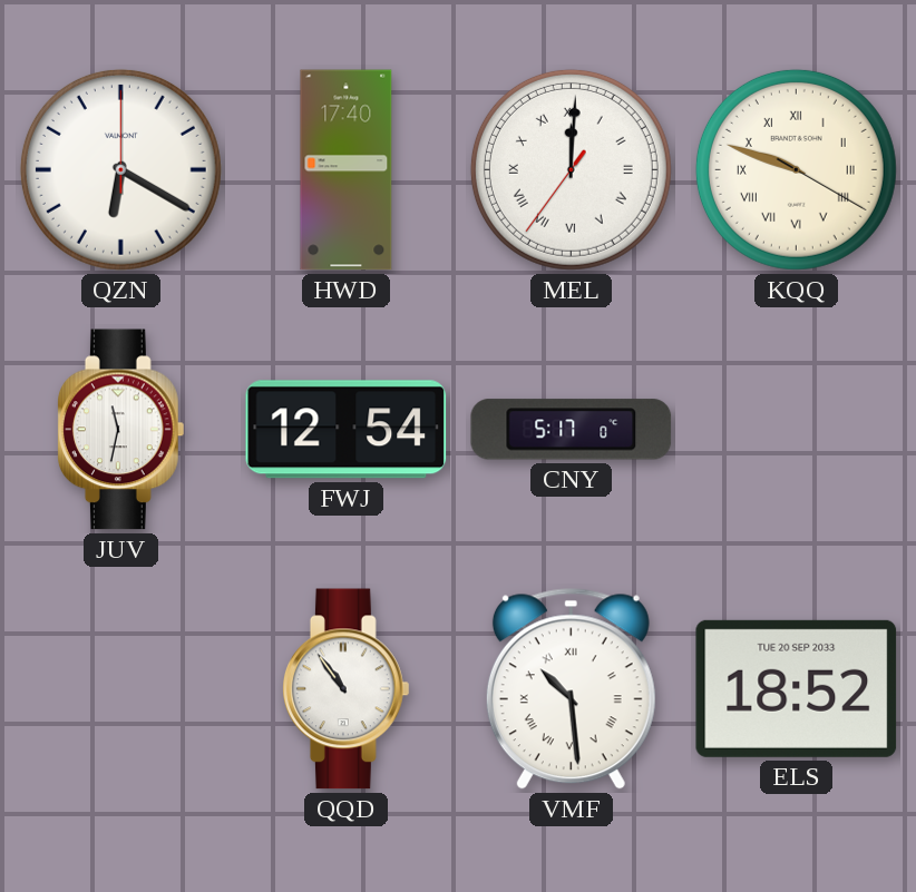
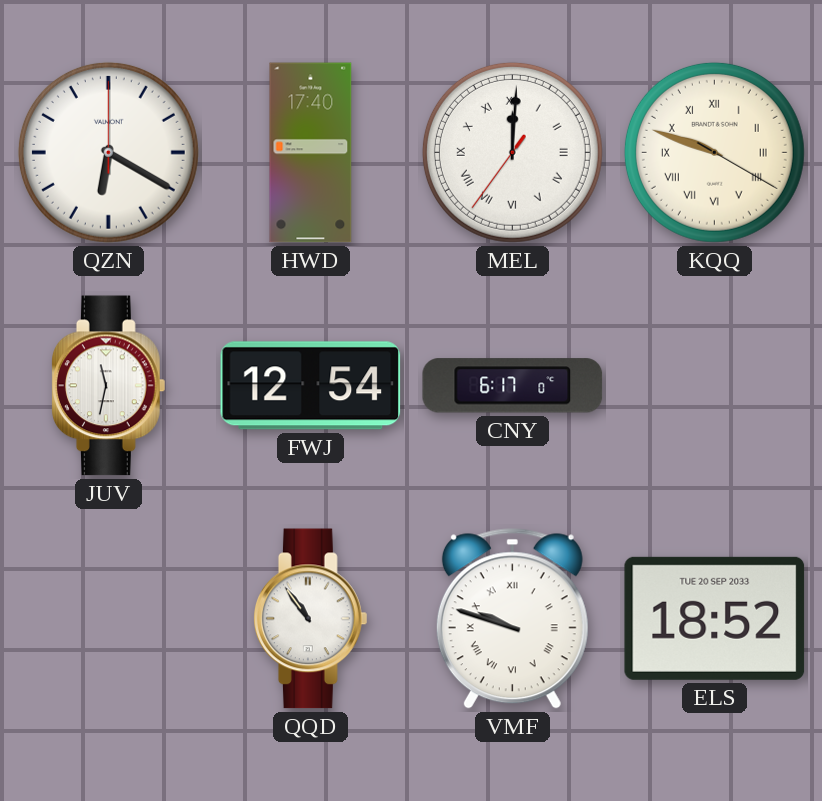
CNY: 5:17 -> 6:17
VMF: 10:29 -> 9:48
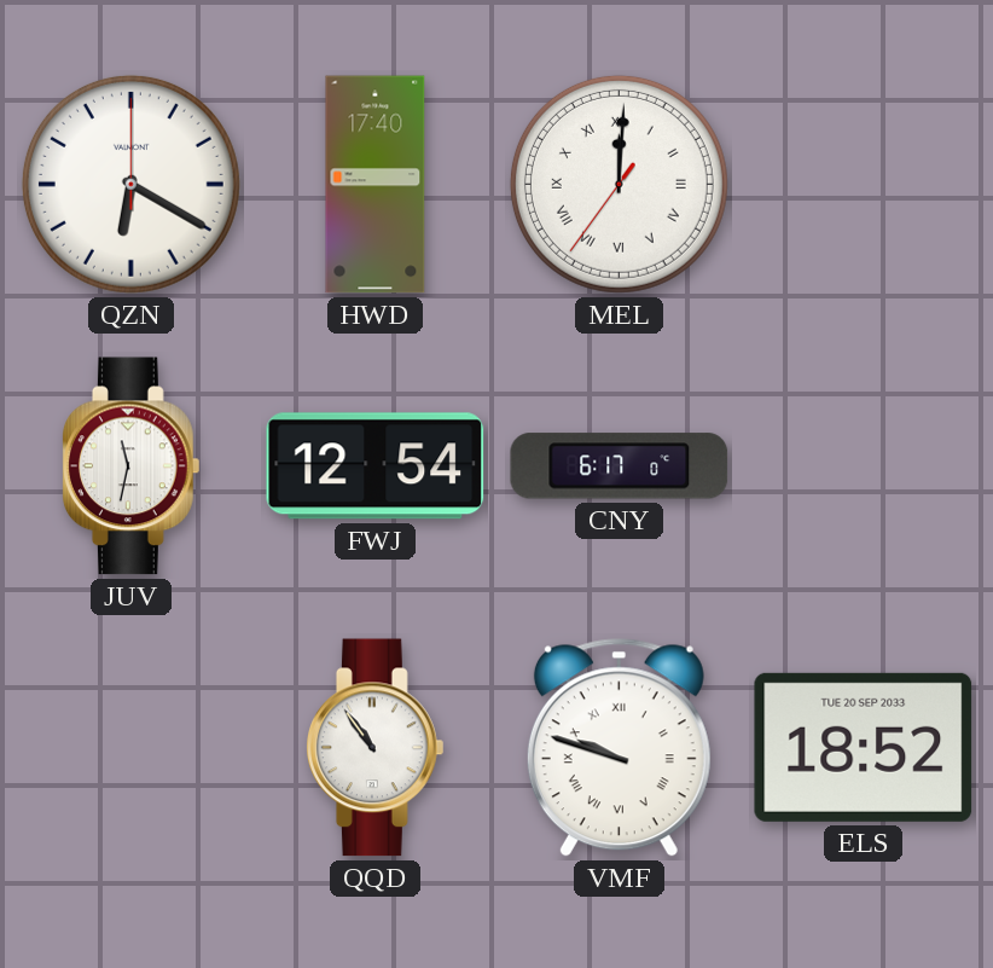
KQQ: 9:48 -> none
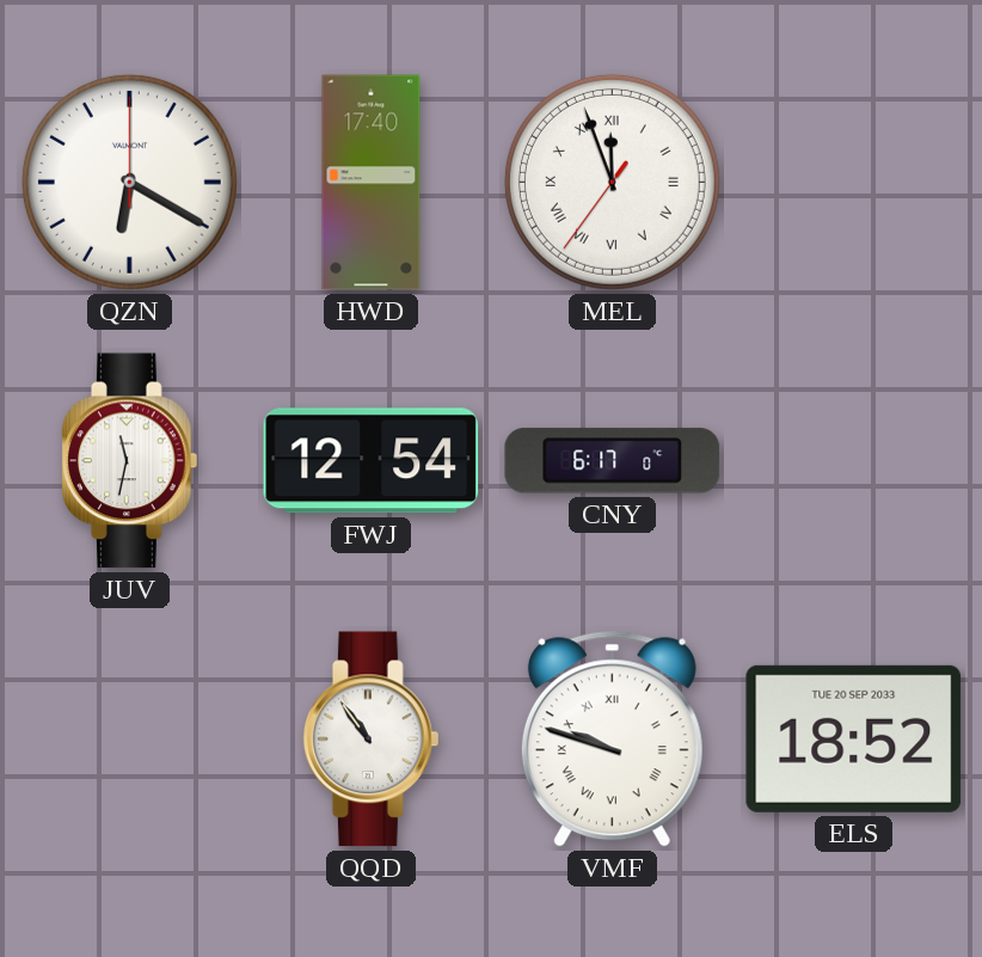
MEL: 12:00 -> 11:56
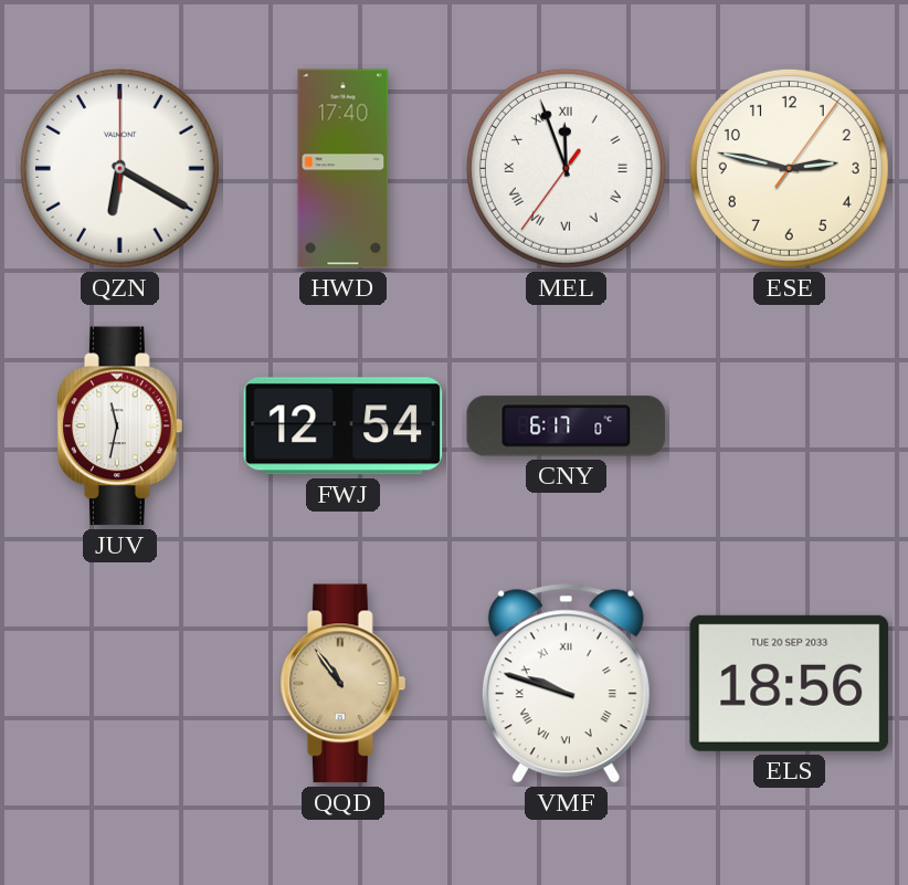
ESE: none -> 2:47
QQD dial: white -> champagne
ELS: 18:52 -> 18:56
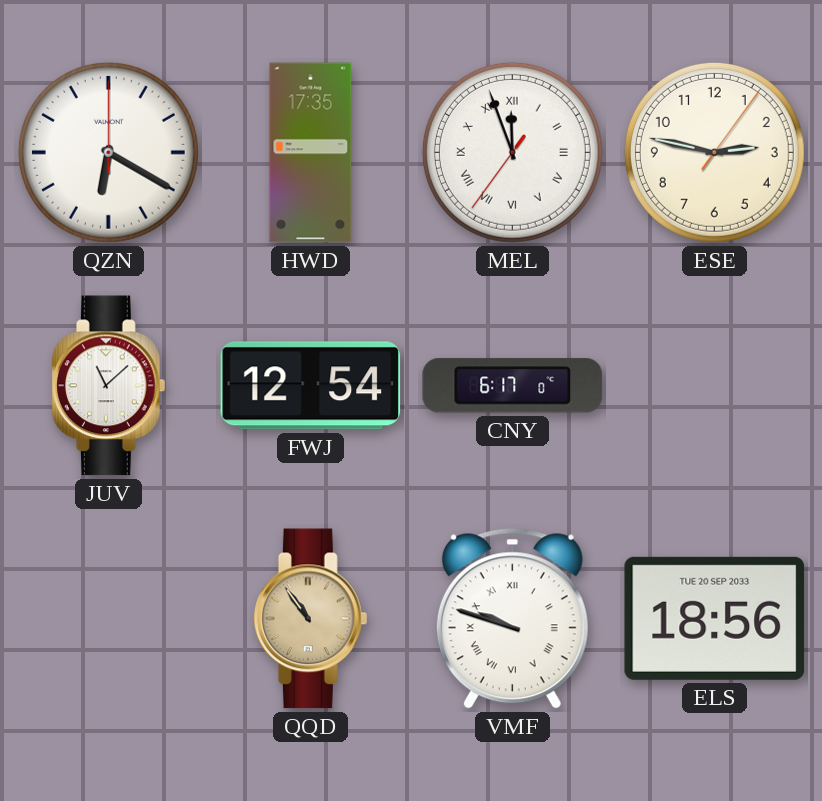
HWD: 17:40 -> 17:35
JUV: 11:32 -> 11:08
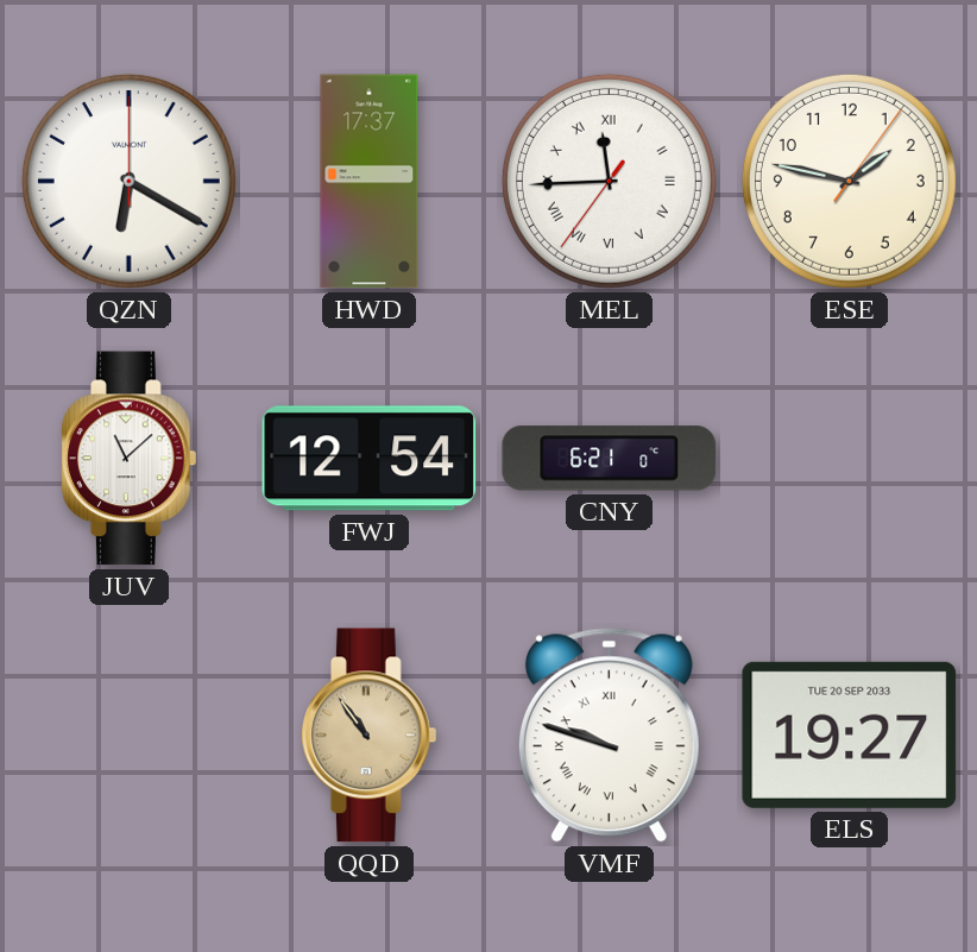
HWD: 17:35 -> 17:37
MEL: 11:56 -> 11:44
ESE: 2:47 -> 1:47
CNY: 6:17 -> 6:21
ELS: 18:56 -> 19:27
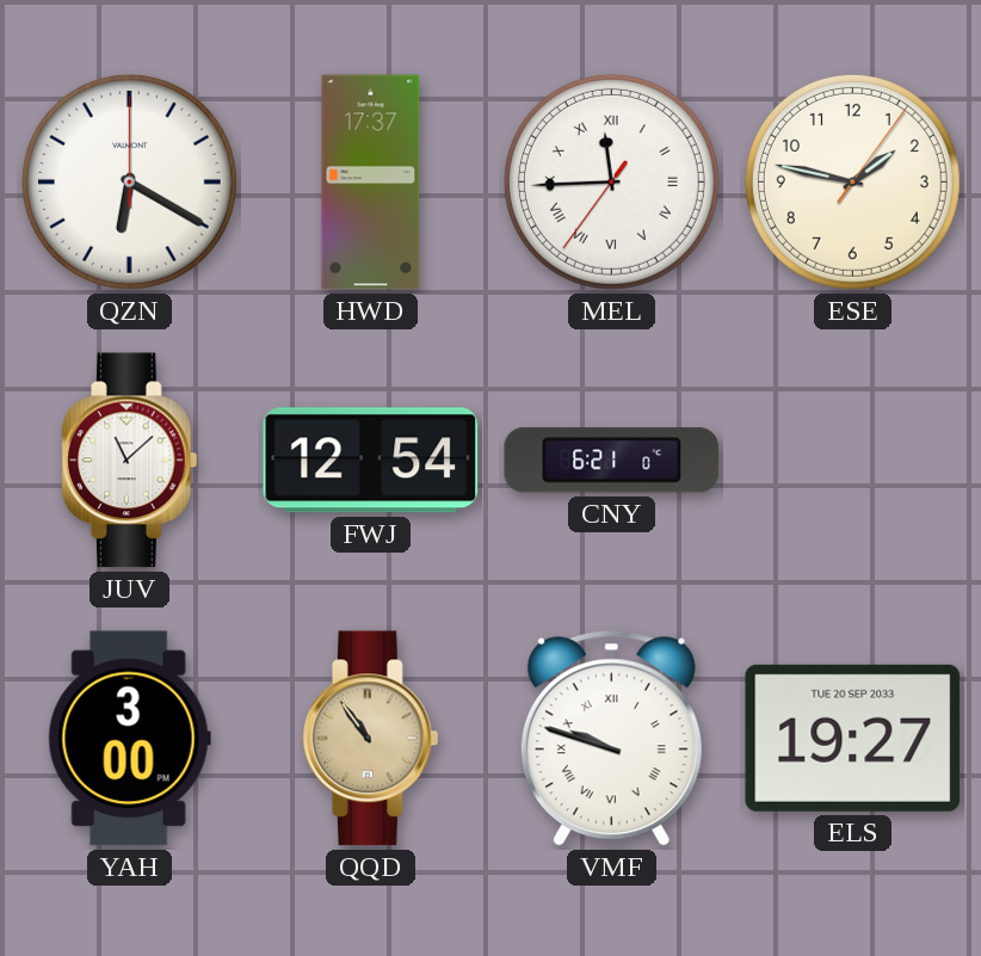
YAH: none -> 3:00
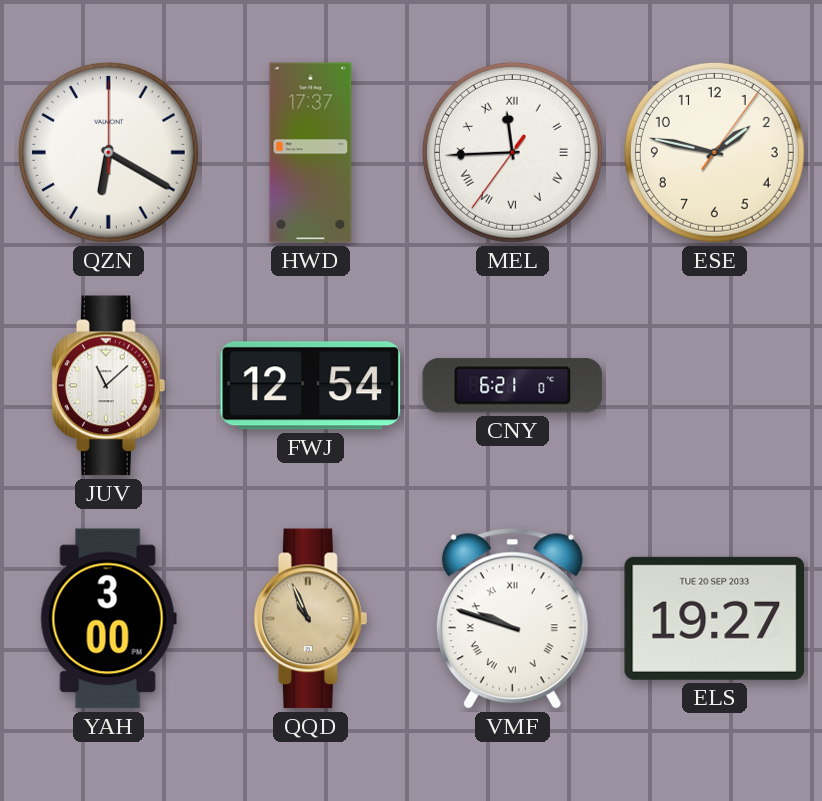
QQD: 10:54 -> 10:56
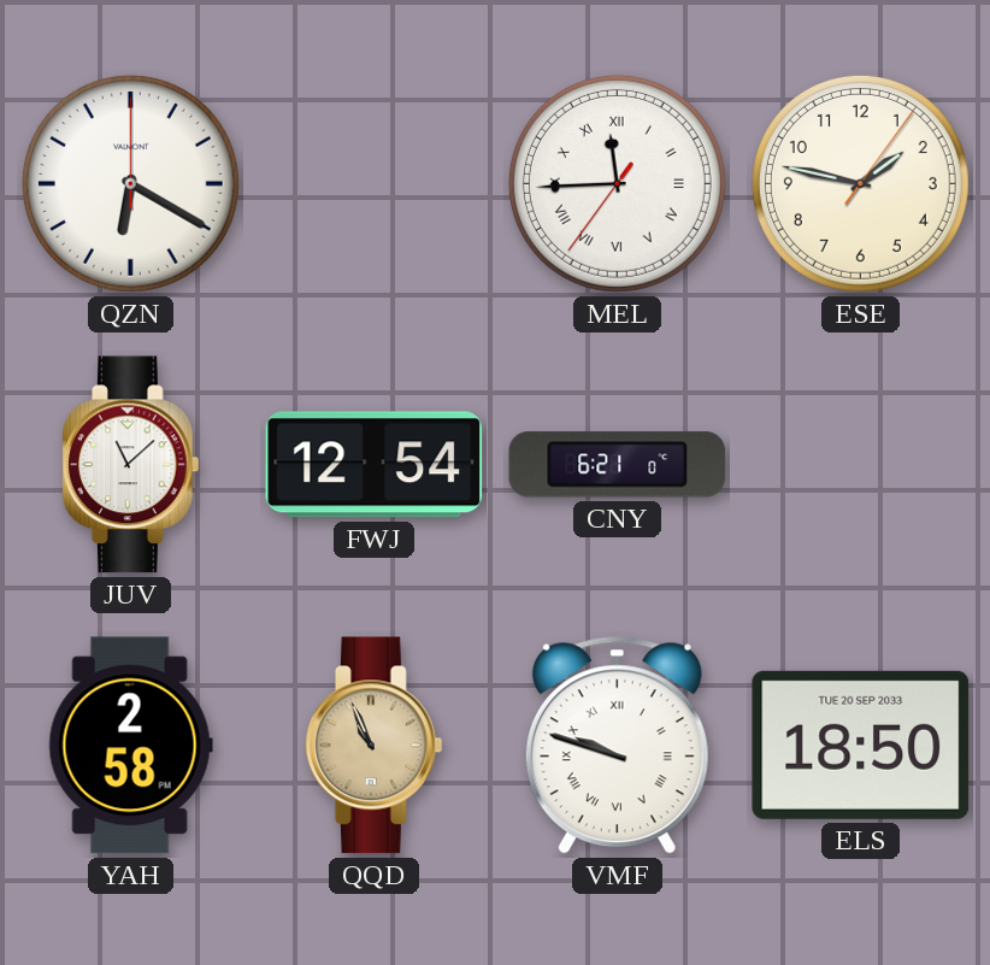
HWD: 17:37 -> none
YAH: 3:00 -> 2:58
ELS: 19:27 -> 18:50
